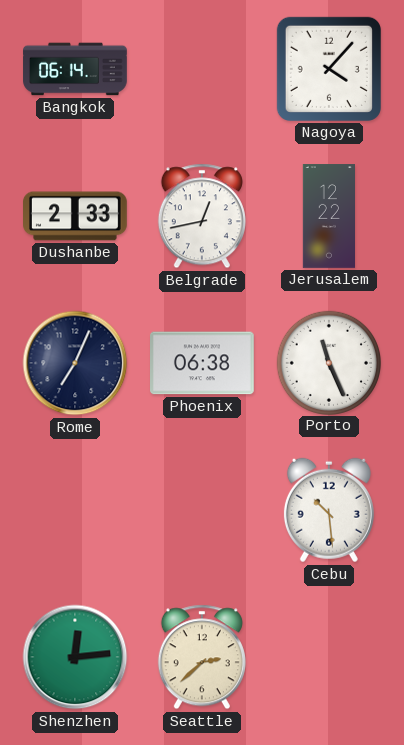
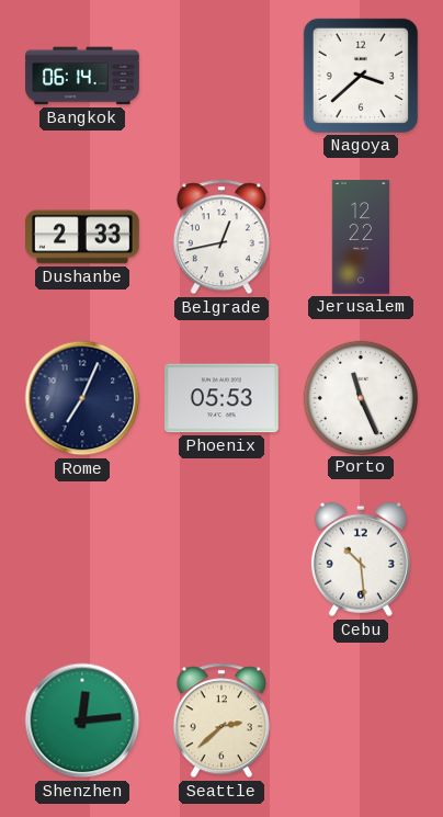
Nagoya: 4:07 -> 3:38
Phoenix: 06:38 -> 05:53
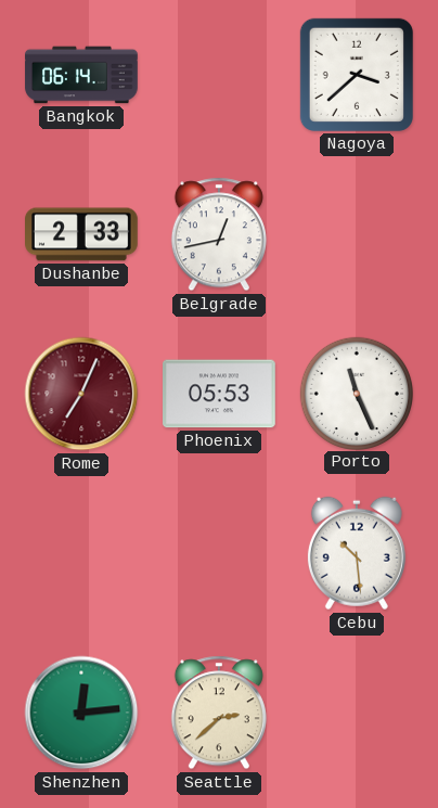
Jerusalem: 12:22 -> none
Rome dial: navy -> burgundy
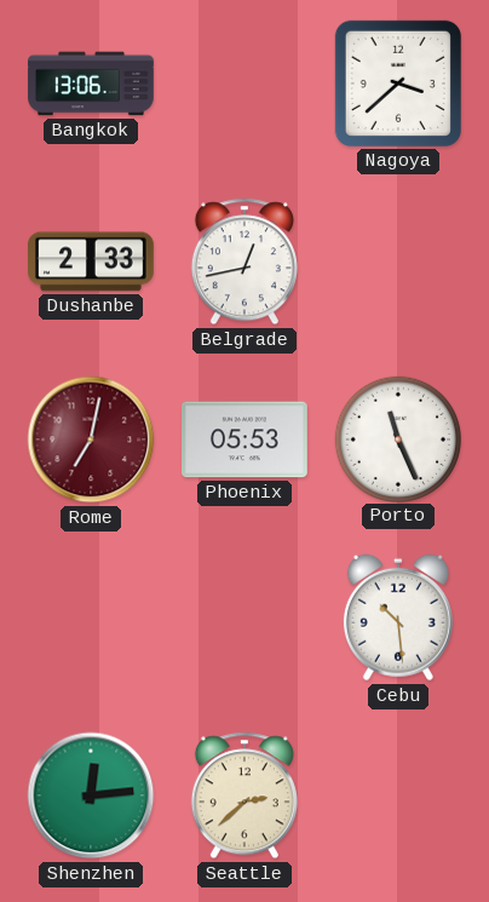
Bangkok: 06:14 -> 13:06
Rome: 7:04 -> 7:02
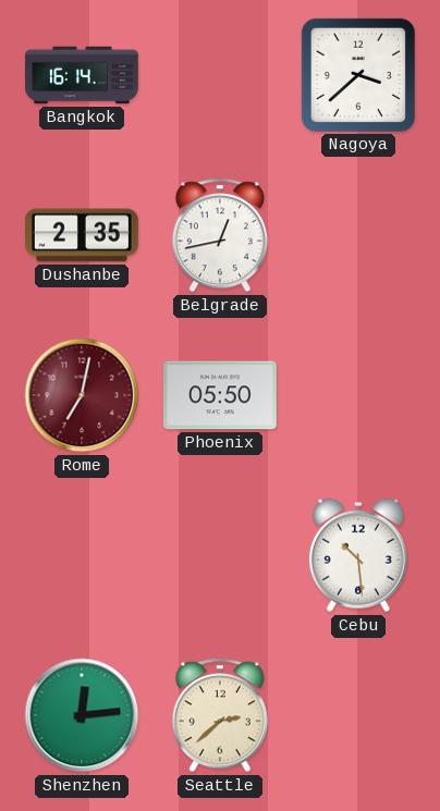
Bangkok: 13:06 -> 16:14
Dushanbe: 2:33 -> 2:35
Phoenix: 05:53 -> 05:50
Porto: 11:26 -> none
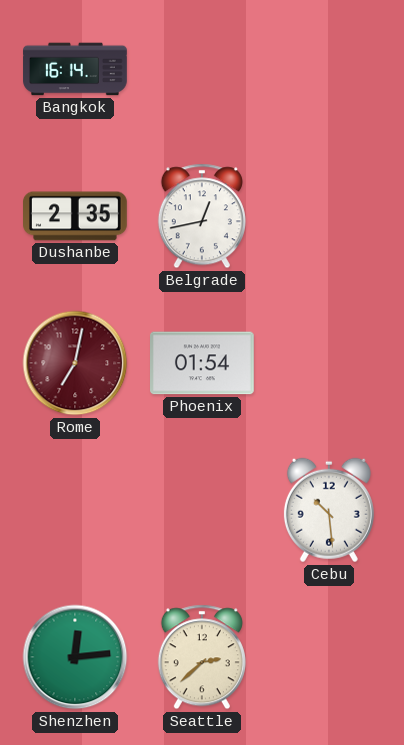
Nagoya: 3:38 -> none
Phoenix: 05:50 -> 01:54
